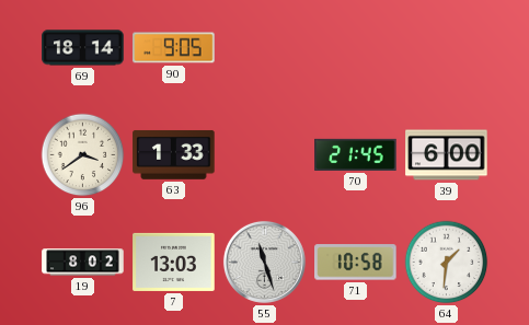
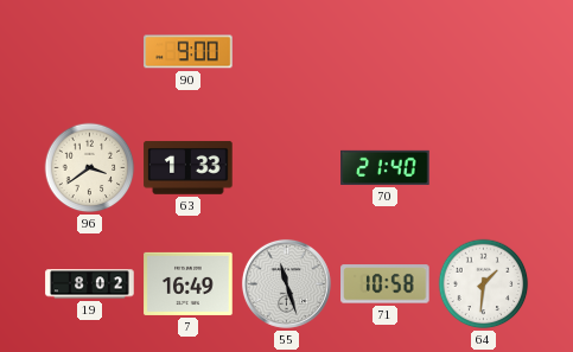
69: 18:14 -> none
90: 9:05 -> 9:00
70: 21:45 -> 21:40
39: 6:00 -> none
7: 13:03 -> 16:49
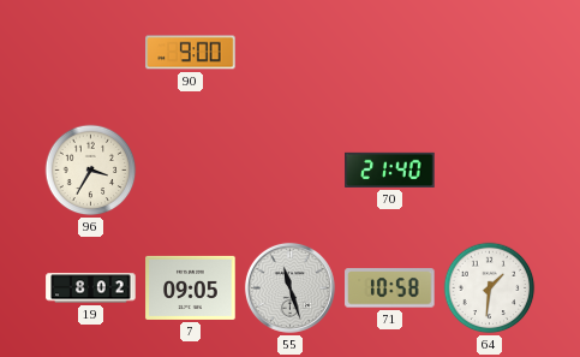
96: 3:39 -> 3:35
63: 1:33 -> none
7: 16:49 -> 09:05
